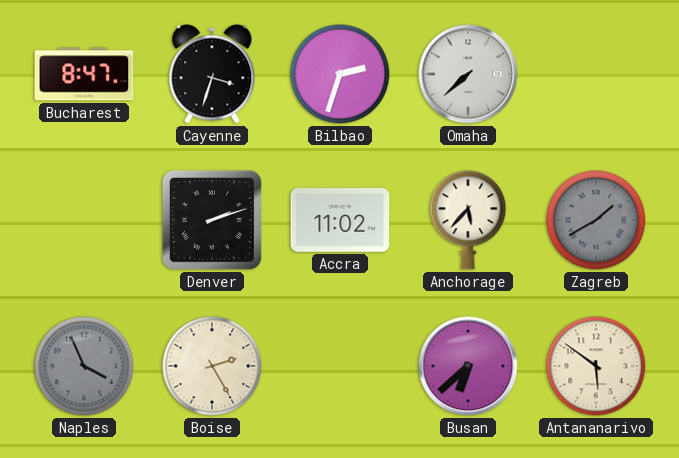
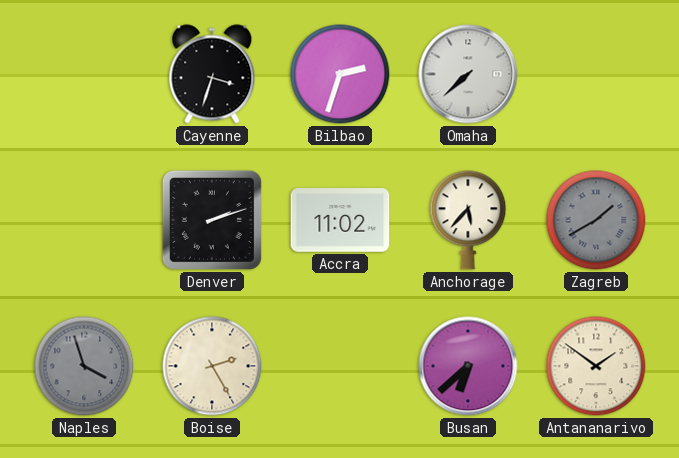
Bucharest: 8:47 -> none
Naples: 3:56 -> 3:57
Antananarivo: 5:51 -> 1:51
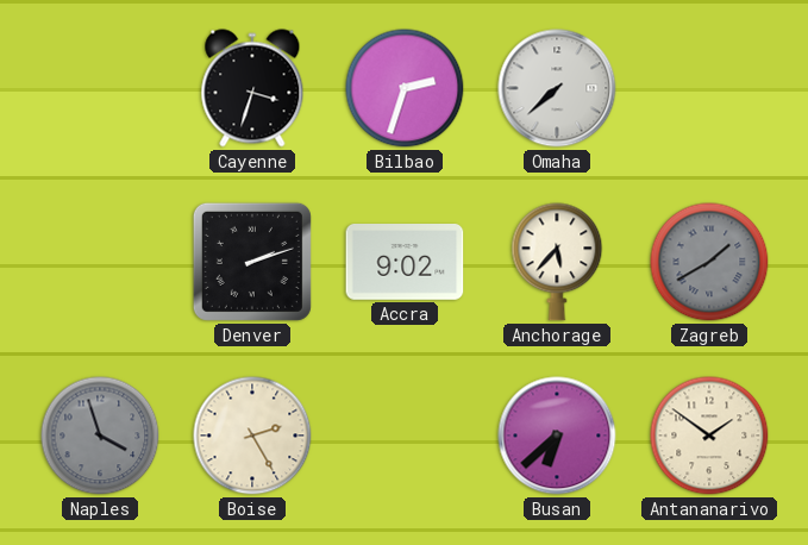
Accra: 11:02 -> 9:02
